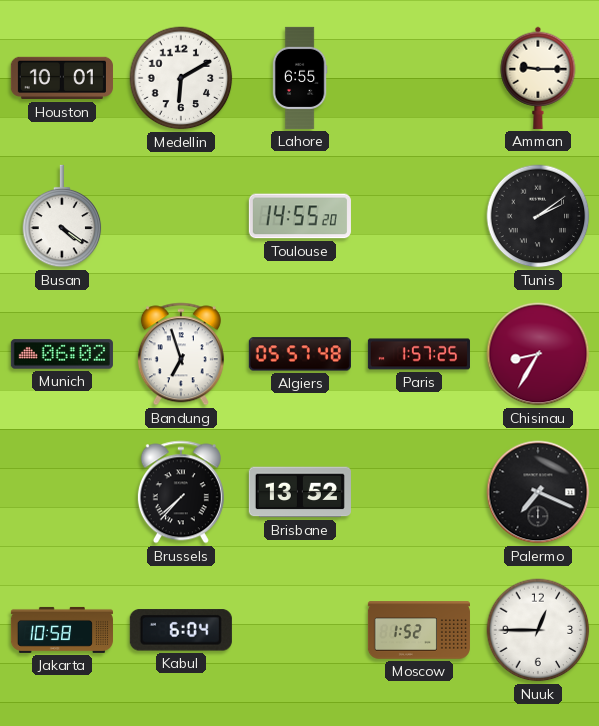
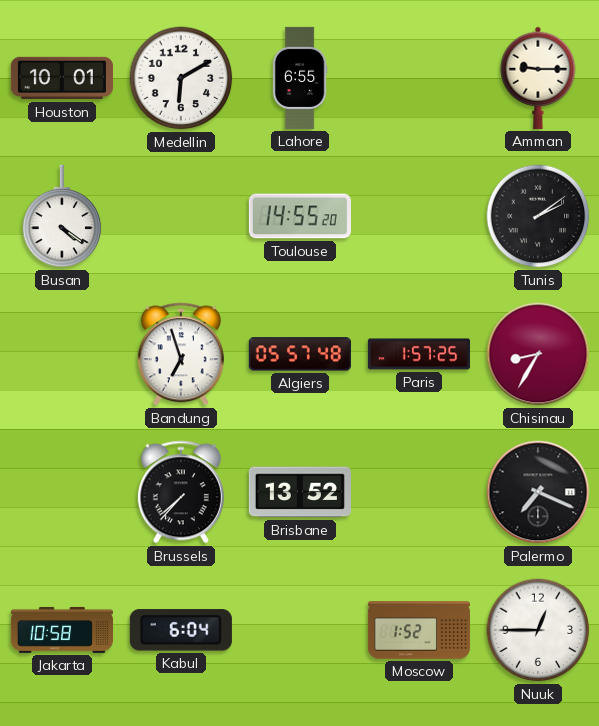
Munich: 06:02 -> none
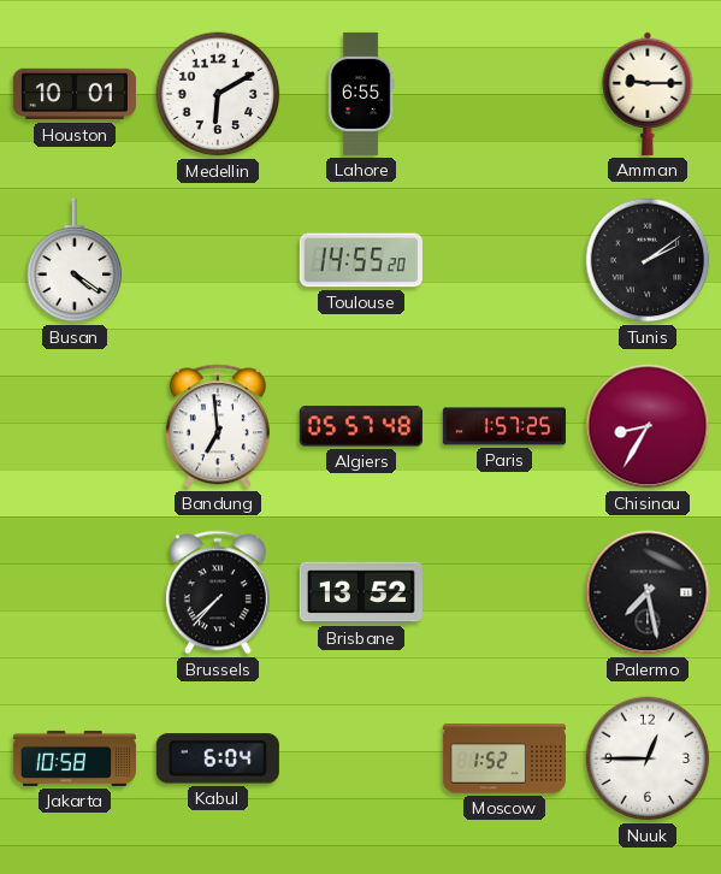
Bandung: 6:57 -> 6:59
Palermo: 7:19 -> 7:28
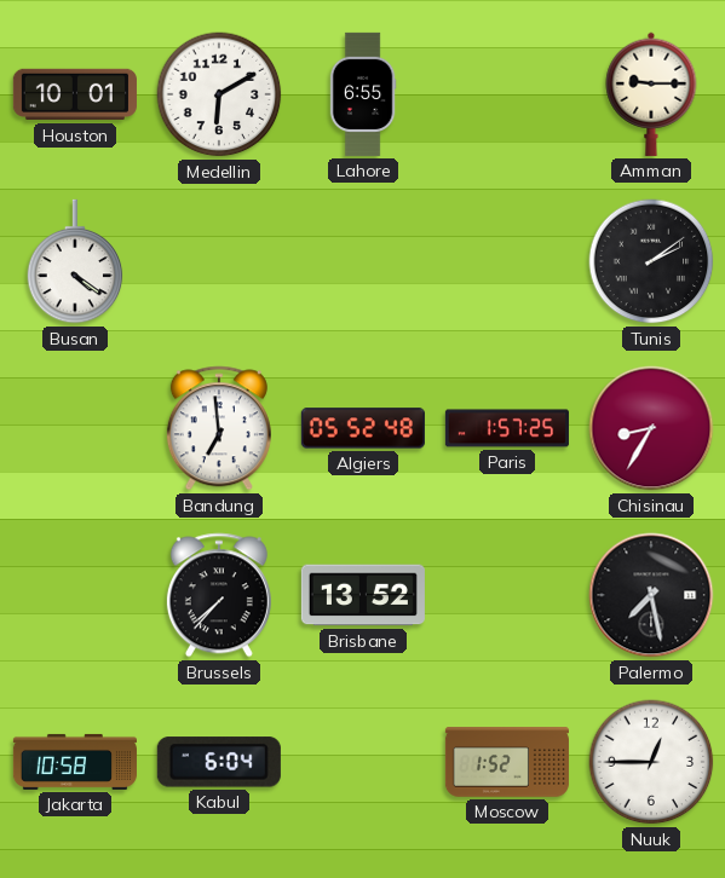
Toulouse: 14:55 -> none
Algiers: 05:57 -> 05:52
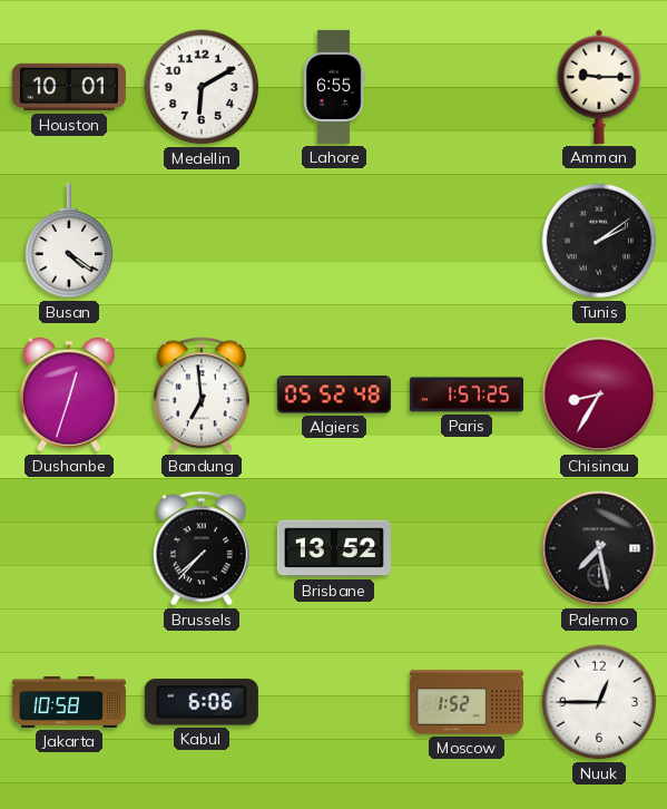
Dushanbe: none -> 12:33
Kabul: 6:04 -> 6:06
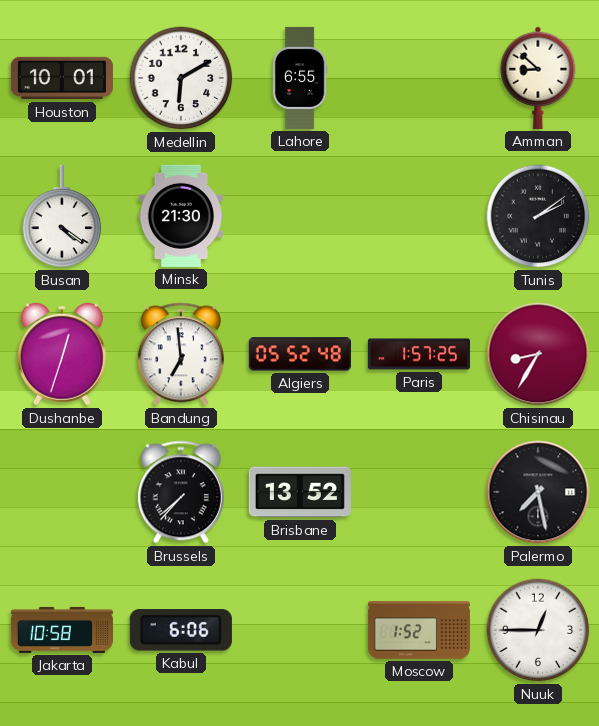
Amman: 9:15 -> 8:52
Minsk: none -> 21:30
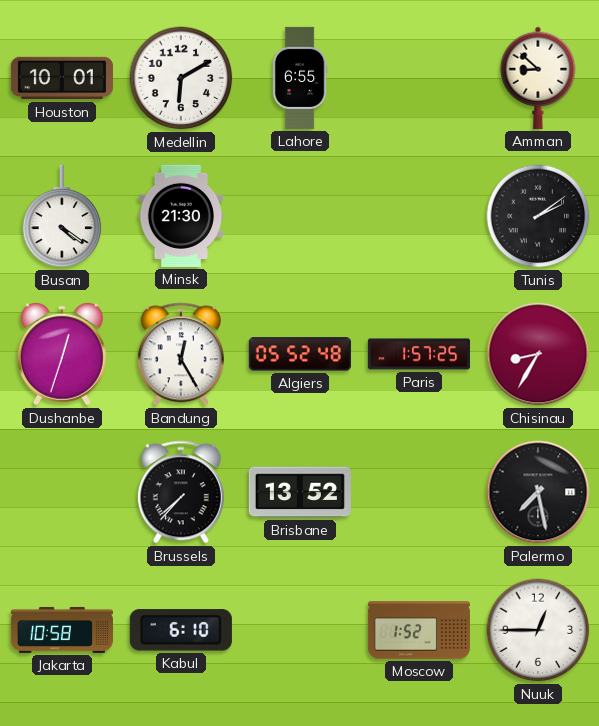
Bandung: 6:59 -> 12:25
Kabul: 6:06 -> 6:10
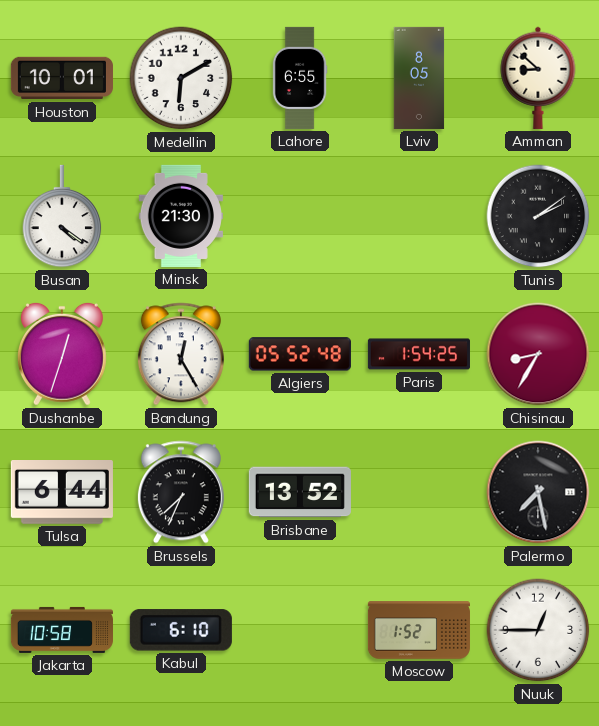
Lviv: none -> 8:05
Paris: 1:57 -> 1:54
Tulsa: none -> 6:44
Brussels: 7:37 -> 7:34
